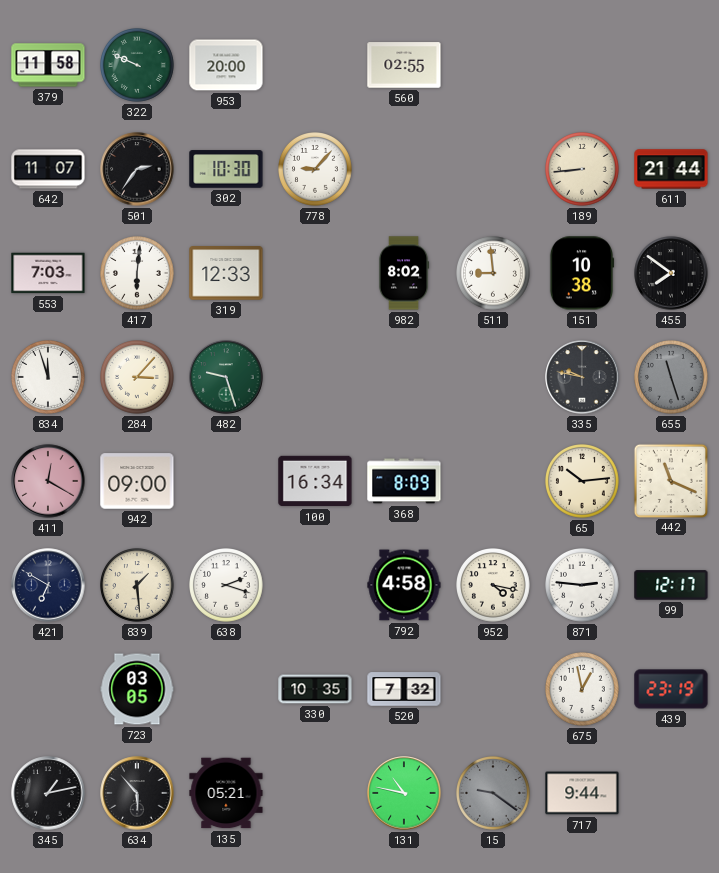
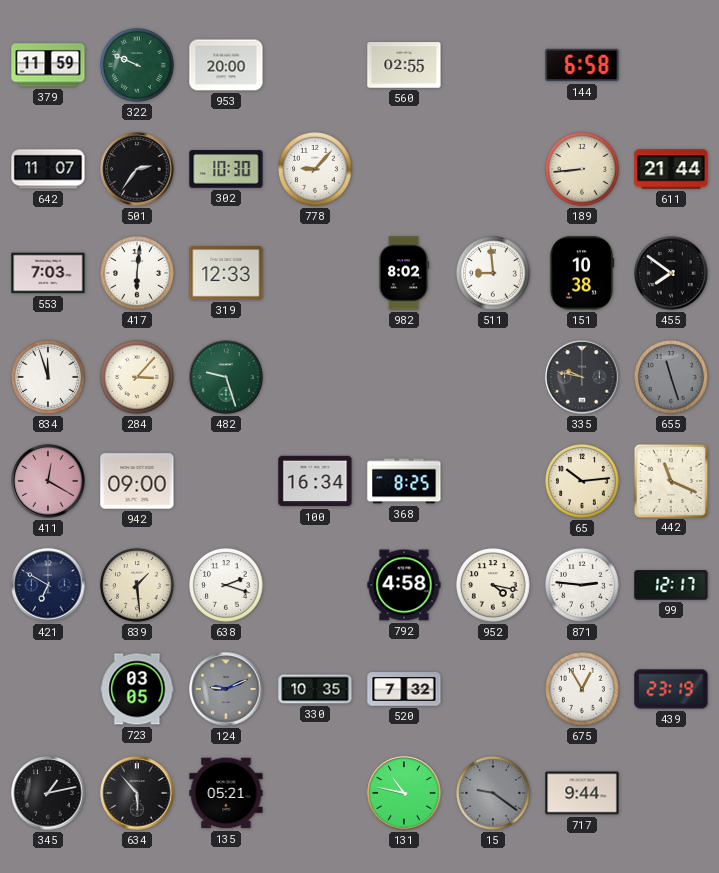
379: 11:58 -> 11:59
144: none -> 6:58
368: 8:09 -> 8:25
124: none -> 9:11
675: 12:58 -> 12:55
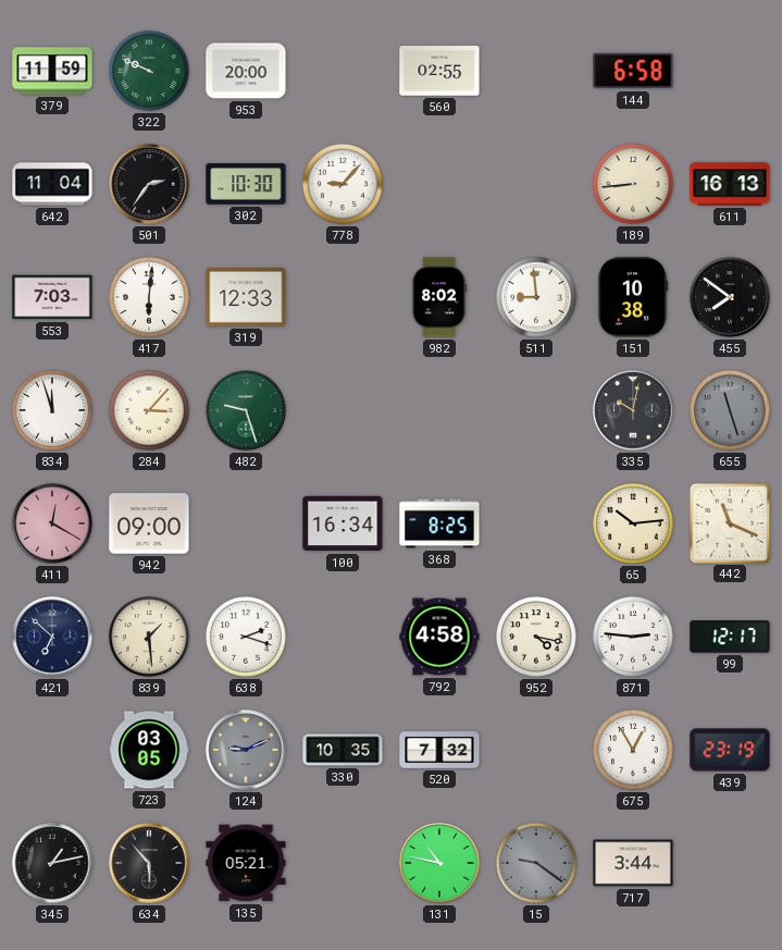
642: 11:07 -> 11:04
611: 21:44 -> 16:13
335: 9:47 -> 10:02
421: 6:50 -> 6:52
717: 9:44 -> 3:44
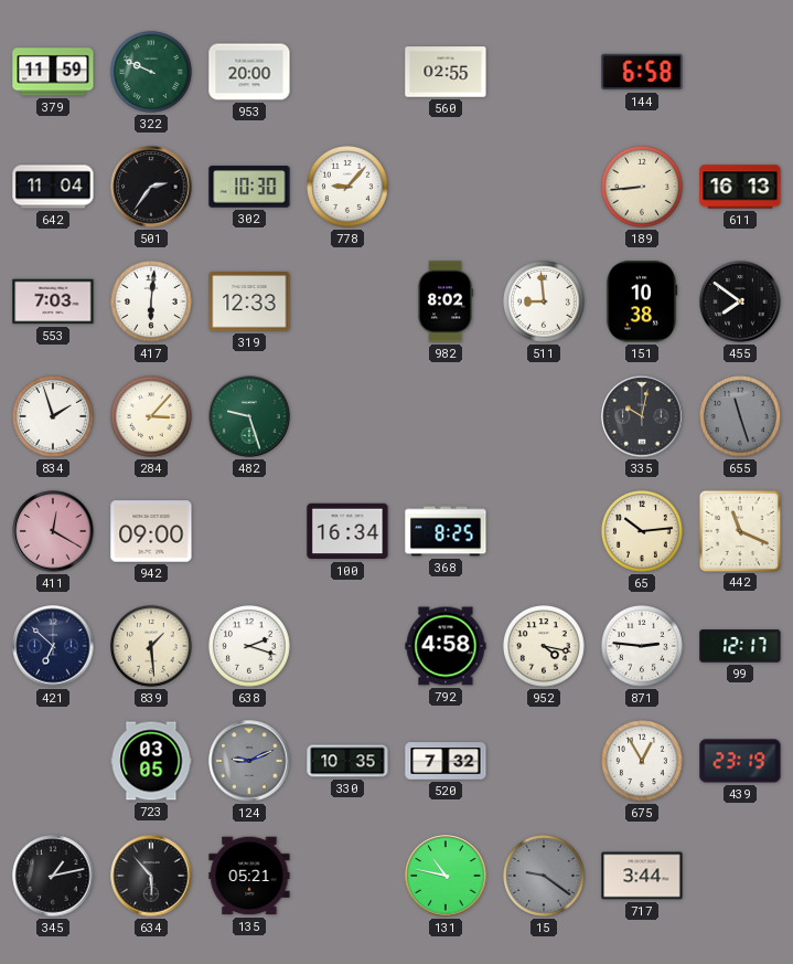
834: 11:57 -> 1:57
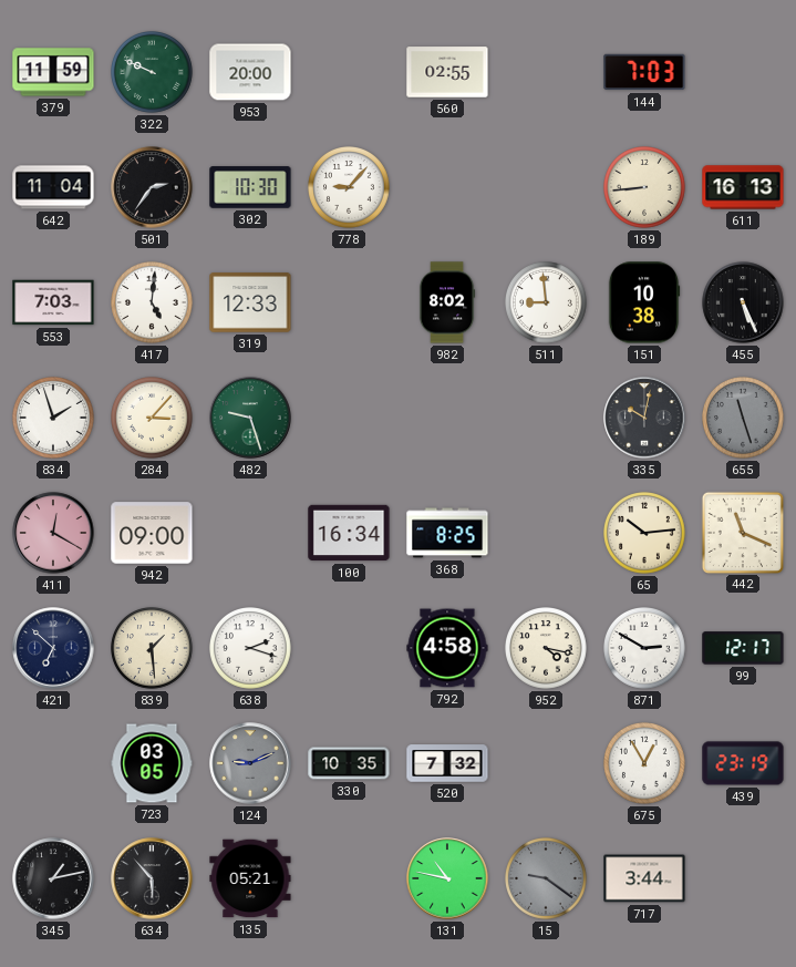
144: 6:58 -> 7:03
417: 6:01 -> 5:01
455: 7:51 -> 5:26
871: 2:46 -> 2:50
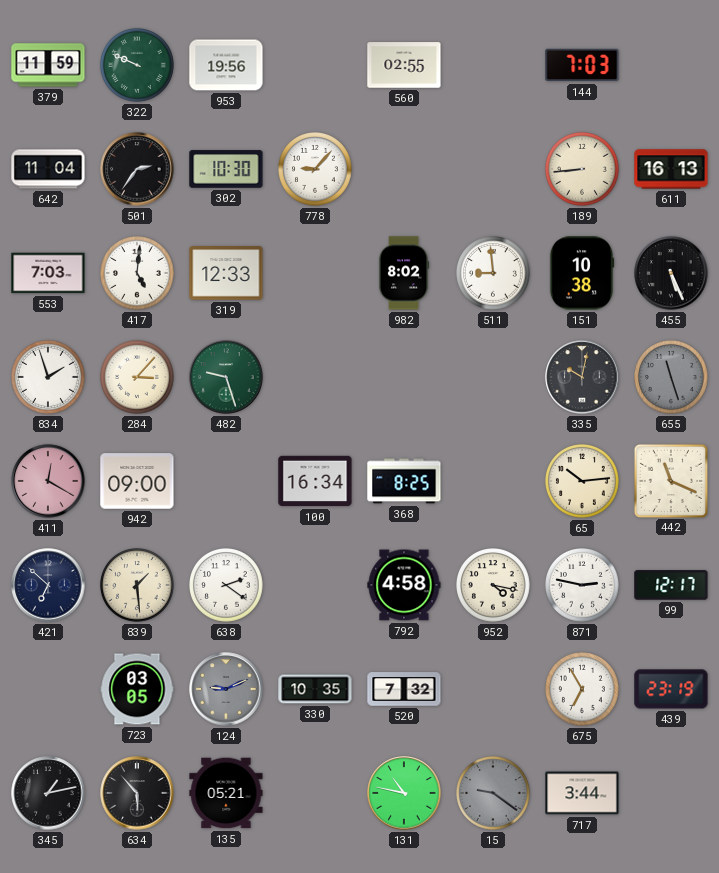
953: 20:00 -> 19:56
638: 2:18 -> 2:21
871: 2:50 -> 2:47
675: 12:55 -> 6:55
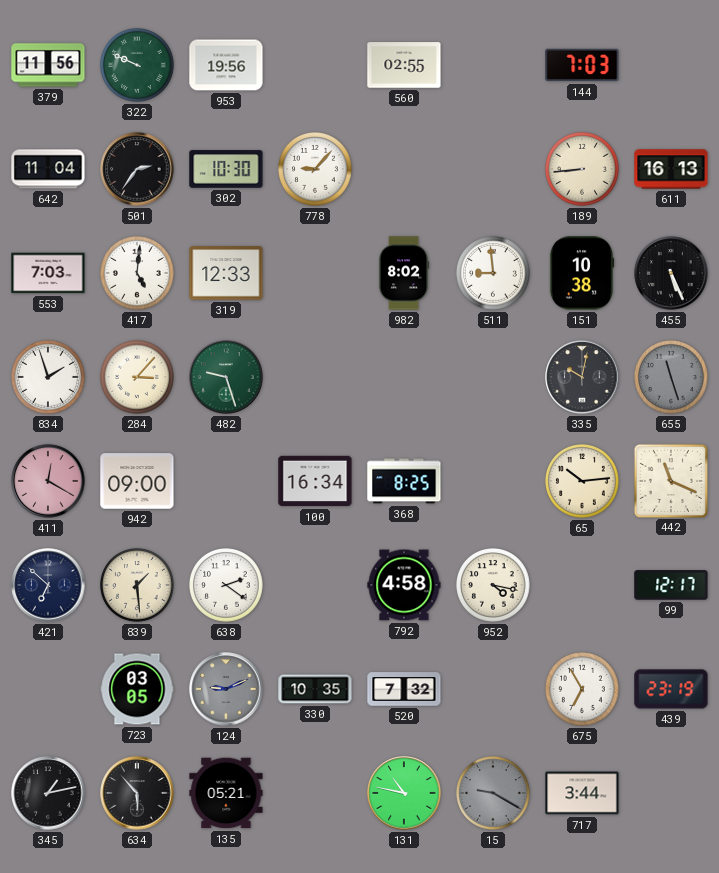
379: 11:59 -> 11:56
871: 2:47 -> none
15: 9:21 -> 9:20
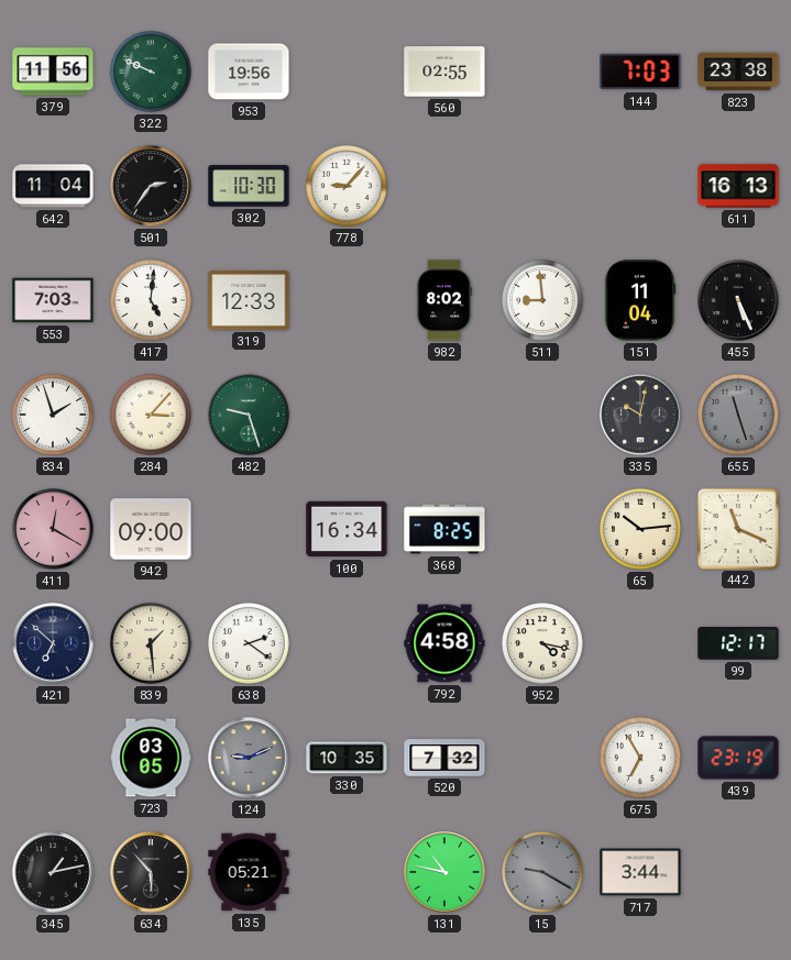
823: none -> 23:38
189: 8:44 -> none
151: 10:38 -> 11:04
